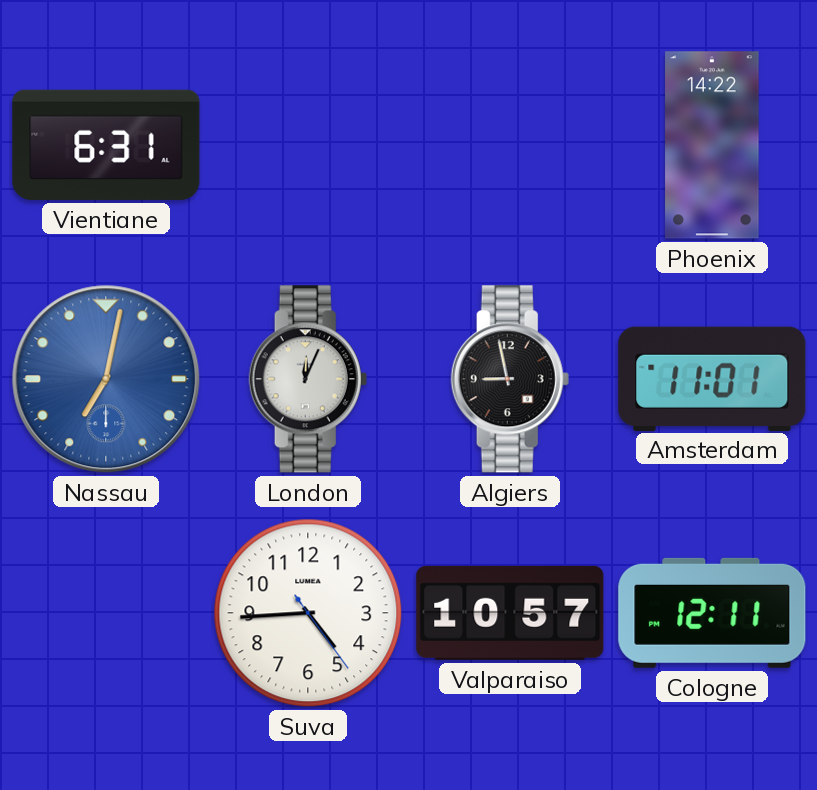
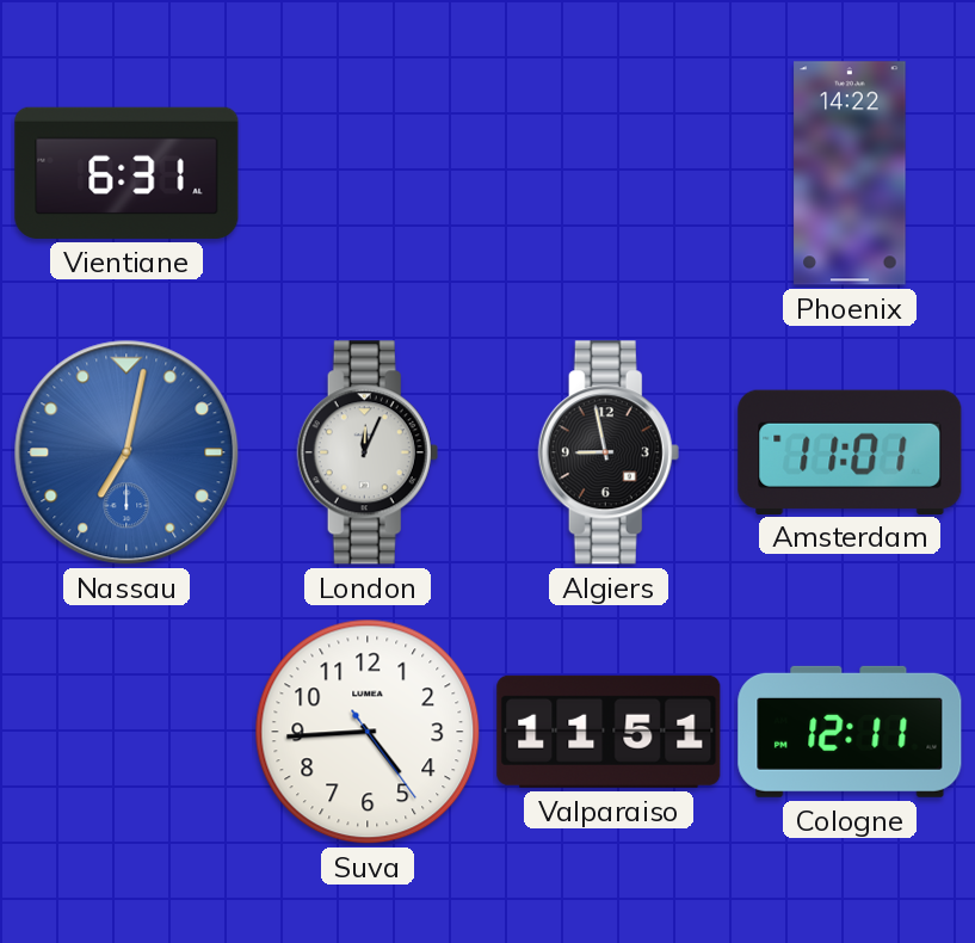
Valparaiso: 10:57 -> 11:51
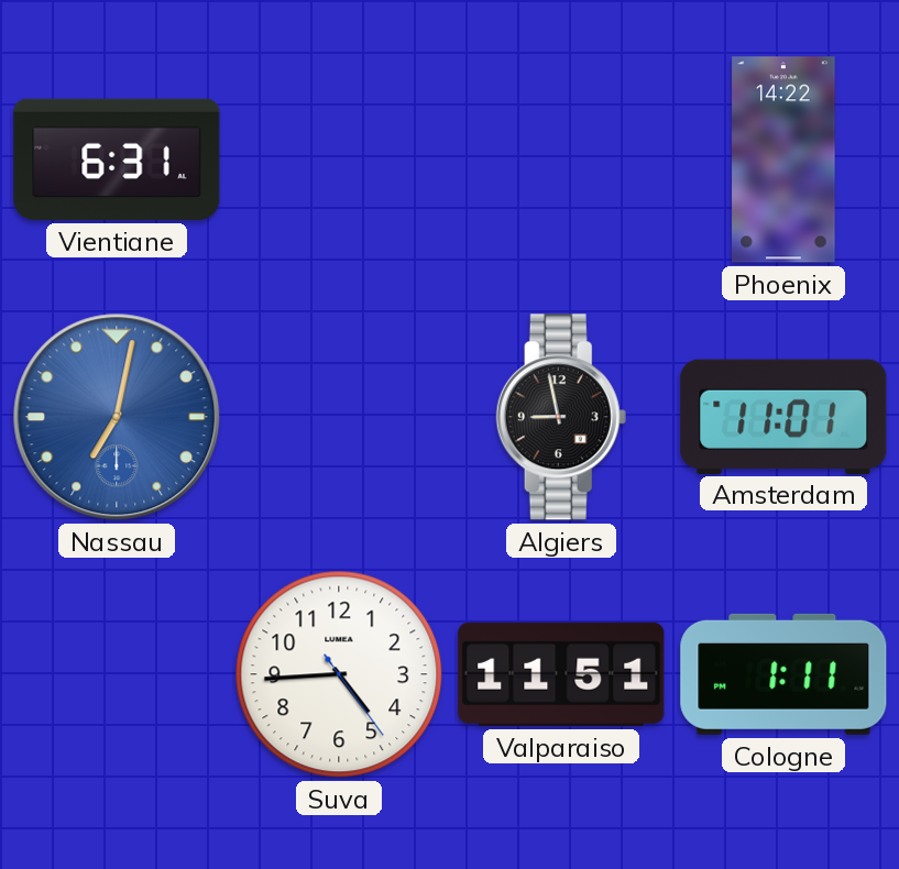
London: 12:04 -> none
Cologne: 12:11 -> 1:11
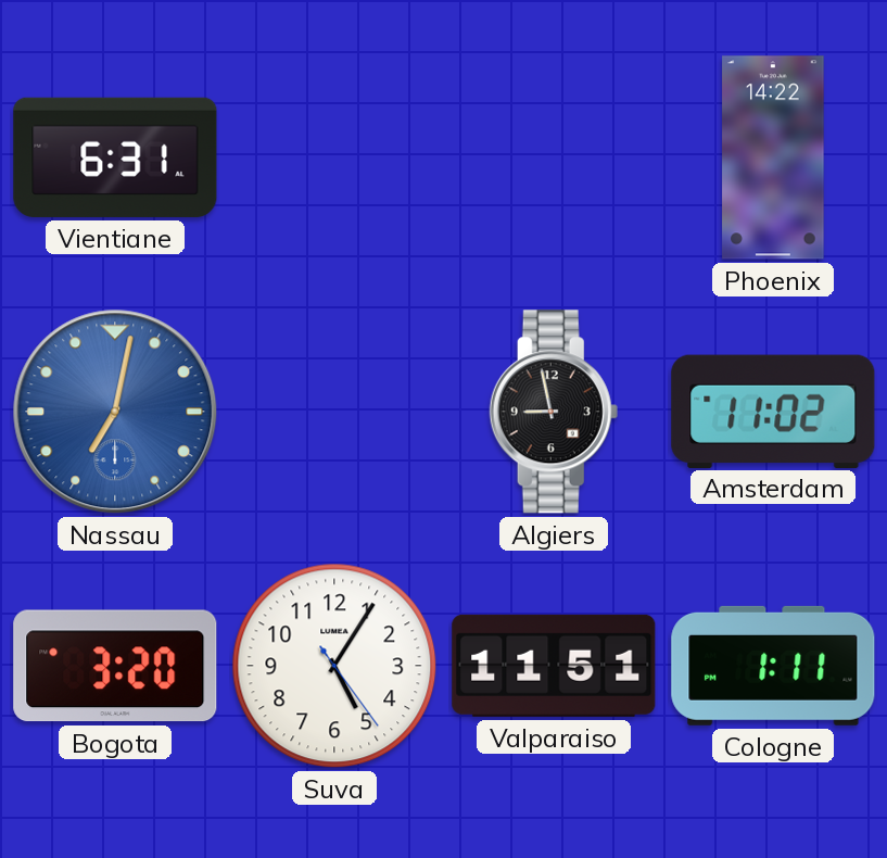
Amsterdam: 11:01 -> 11:02
Bogota: none -> 3:20
Suva: 4:44 -> 5:05
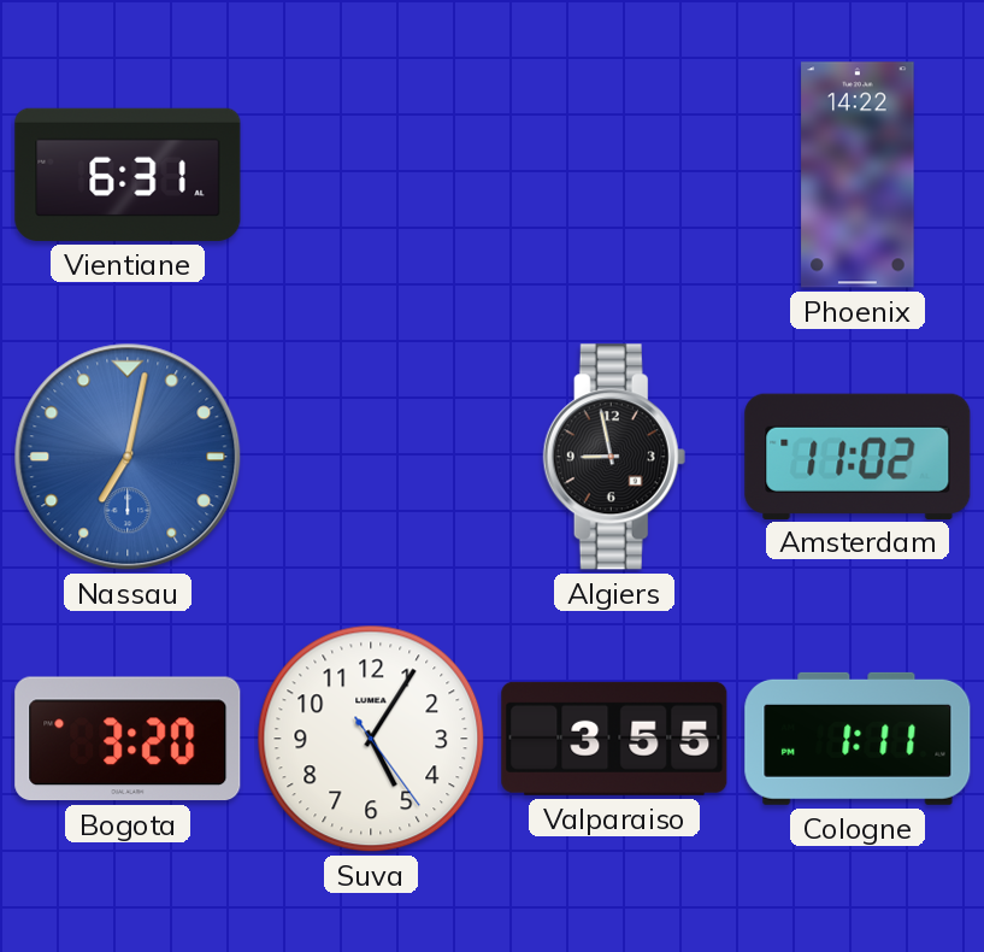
Valparaiso: 11:51 -> 3:55
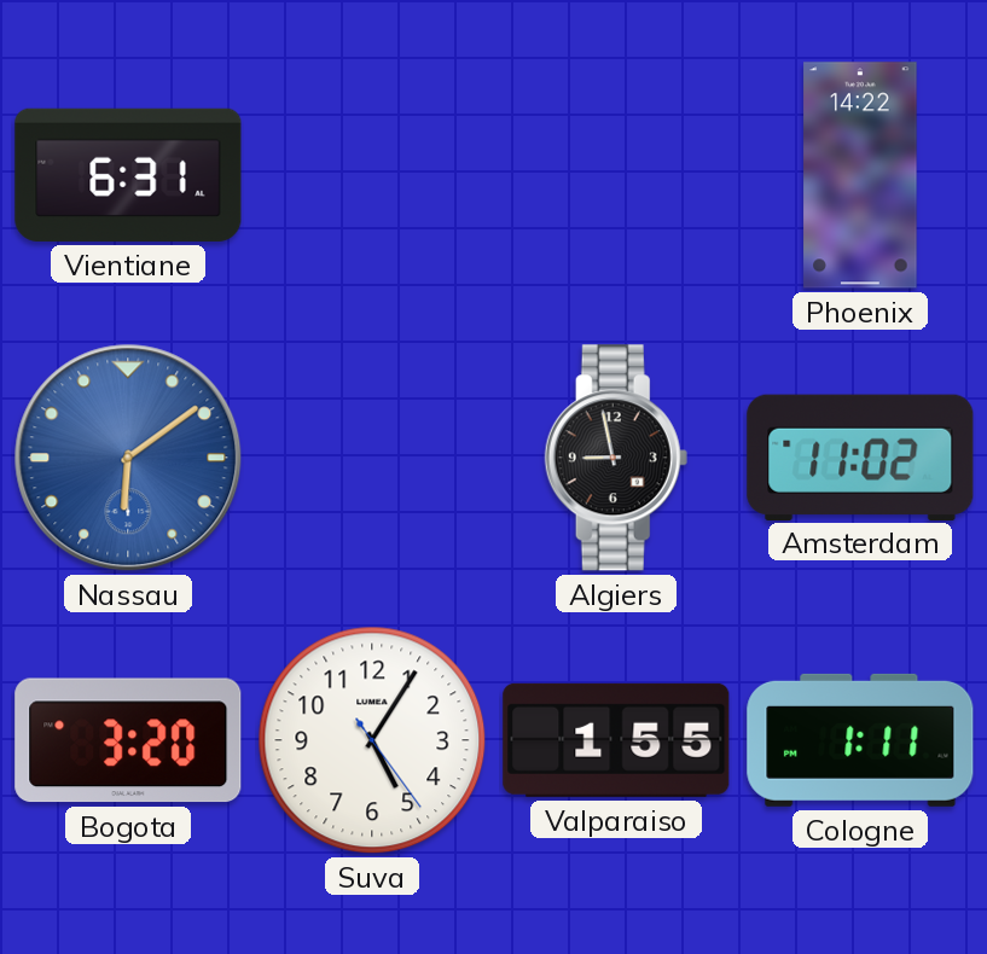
Nassau: 7:02 -> 6:09
Valparaiso: 3:55 -> 1:55
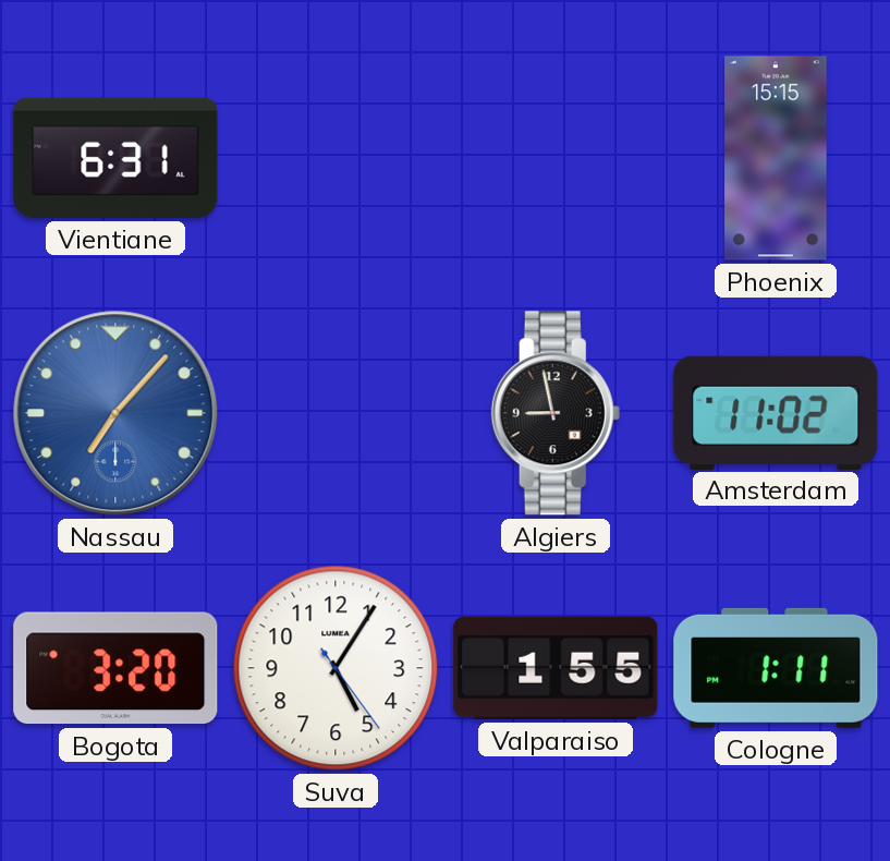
Phoenix: 14:22 -> 15:15
Nassau: 6:09 -> 7:07
